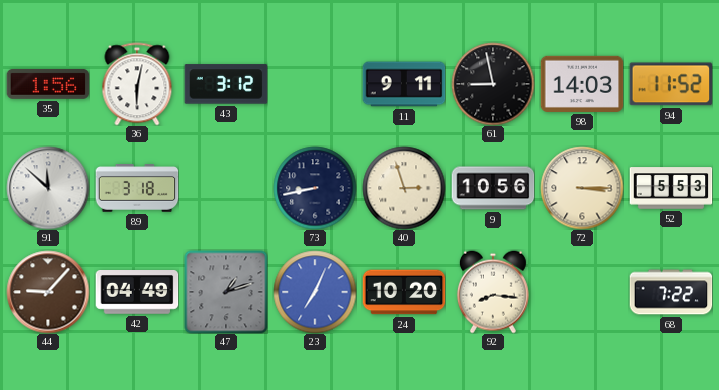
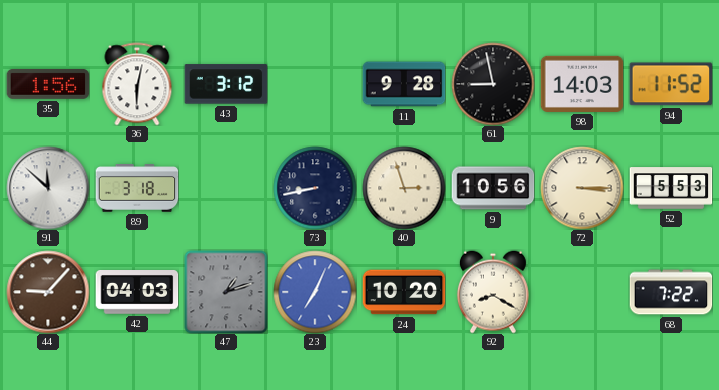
11: 9:11 -> 9:28
42: 04:49 -> 04:03
92: 8:16 -> 8:20
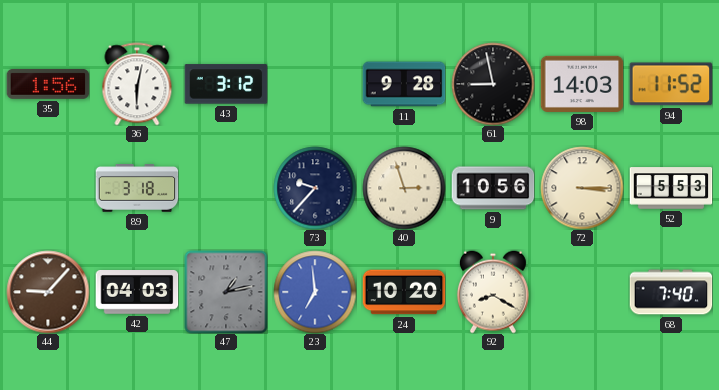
91: 11:52 -> none
73: 8:43 -> 9:37
47: 1:12 -> 1:13
23: 7:04 -> 6:59
68: 7:22 -> 7:40
